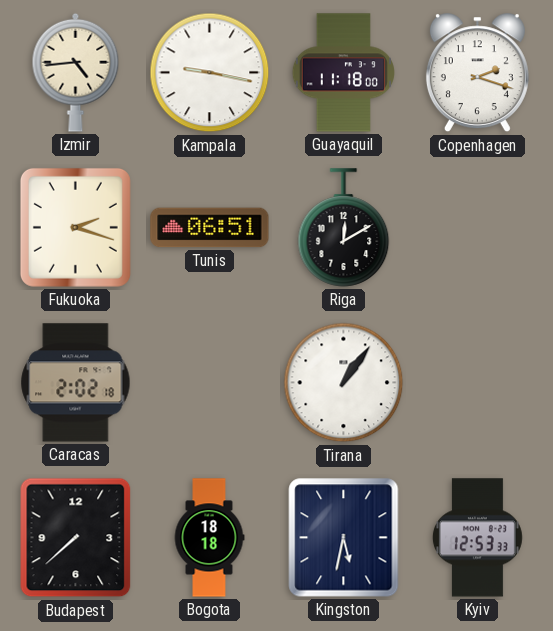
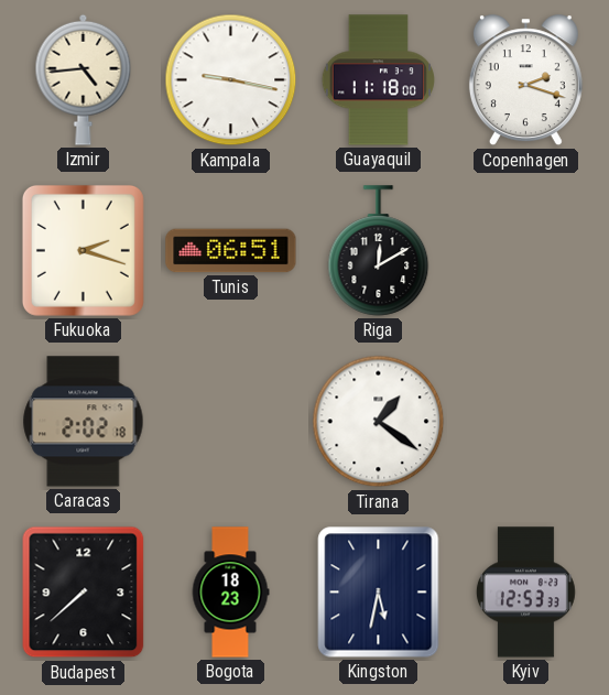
Tirana: 1:06 -> 1:21
Bogota: 18:18 -> 18:23
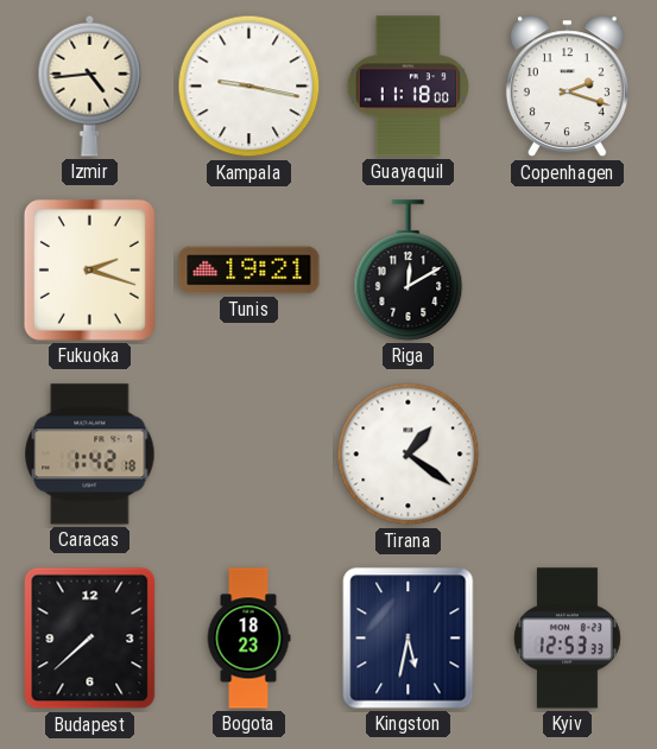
Tunis: 06:51 -> 19:21
Caracas: 2:02 -> 1:42
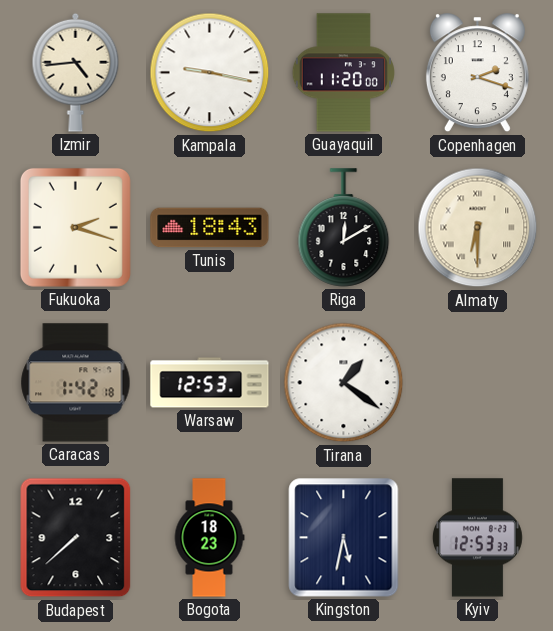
Guayaquil: 11:18 -> 11:20
Tunis: 19:21 -> 18:43
Almaty: none -> 6:30
Warsaw: none -> 12:53
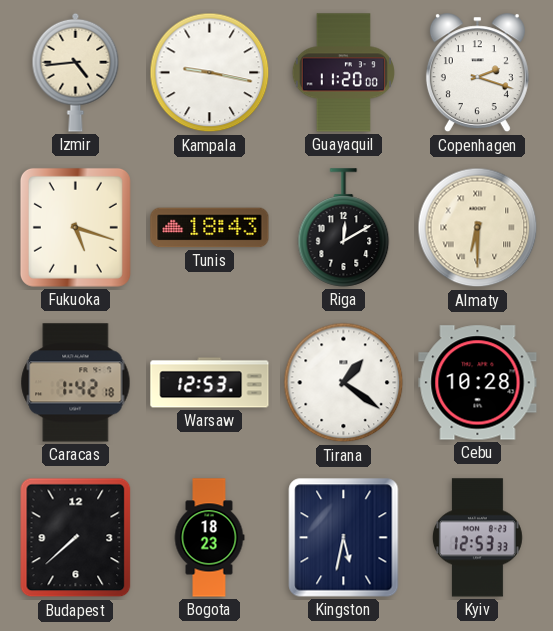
Fukuoka: 2:18 -> 5:18
Cebu: none -> 10:28
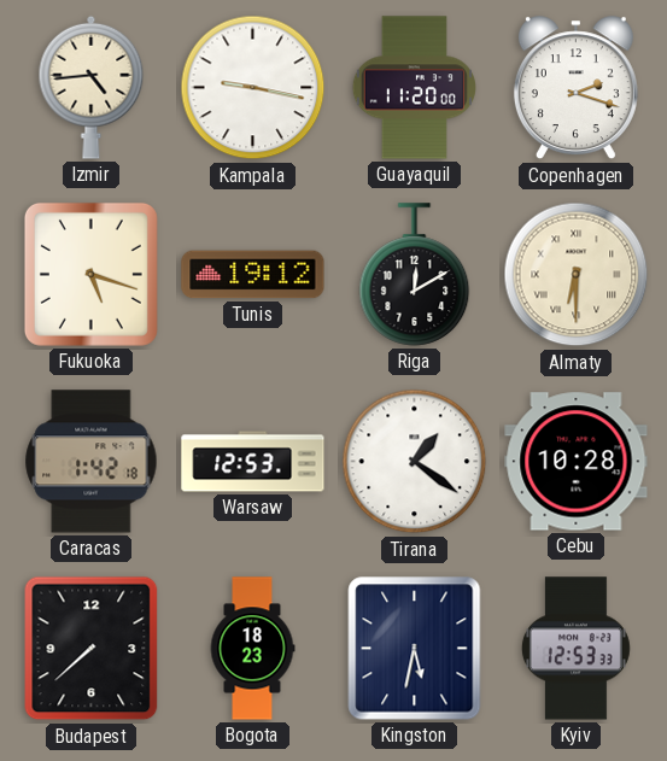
Tunis: 18:43 -> 19:12
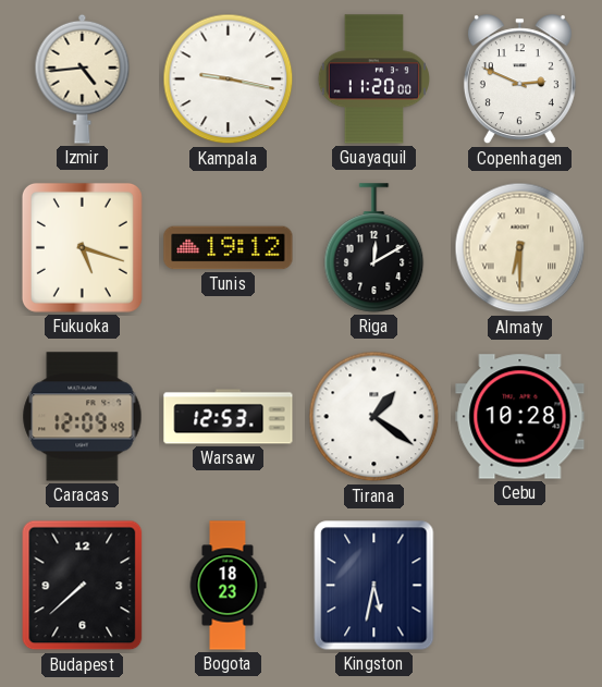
Copenhagen: 2:18 -> 2:49
Caracas: 1:42 -> 12:09
Kyiv: 12:53 -> none
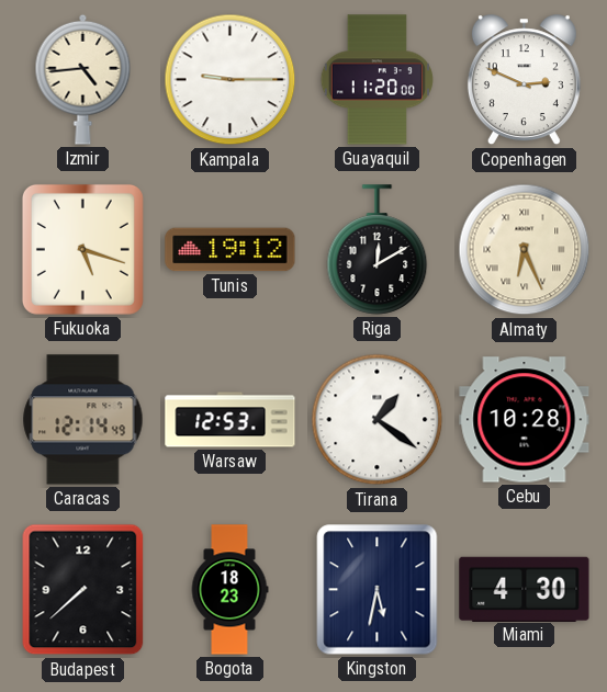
Kampala: 9:17 -> 9:15
Almaty: 6:30 -> 6:26
Caracas: 12:09 -> 12:14
Miami: none -> 4:30
